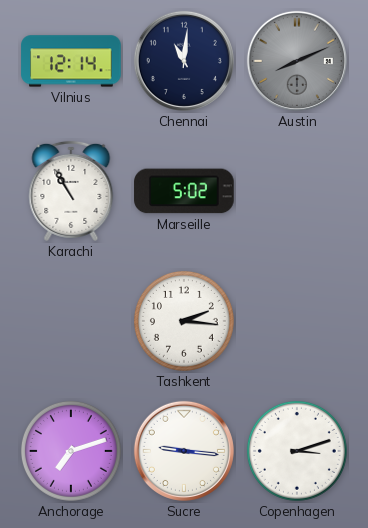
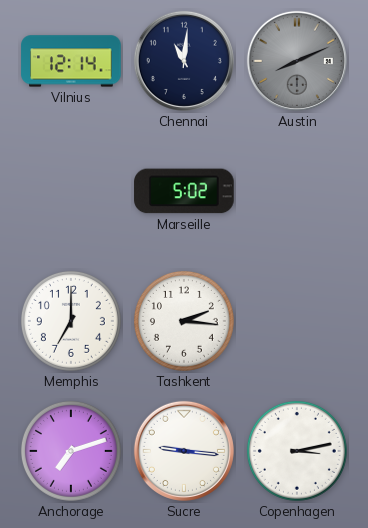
Karachi: 10:55 -> none
Memphis: none -> 7:00
Copenhagen: 3:12 -> 3:13
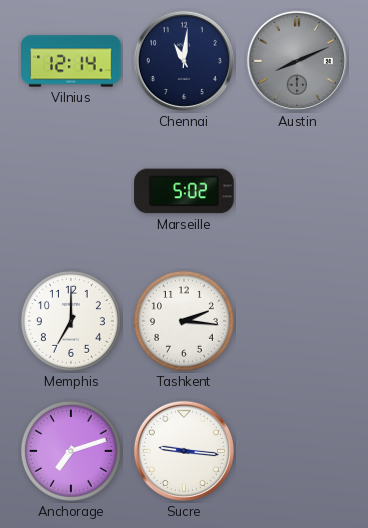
Copenhagen: 3:13 -> none
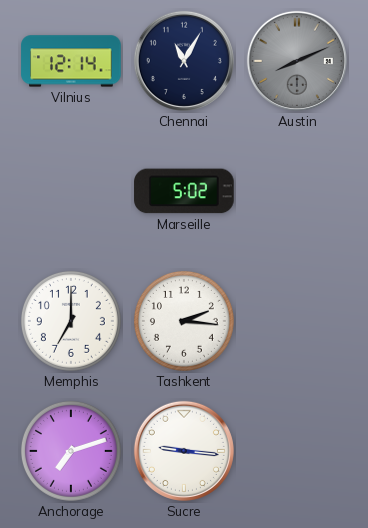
Chennai: 11:01 -> 11:05
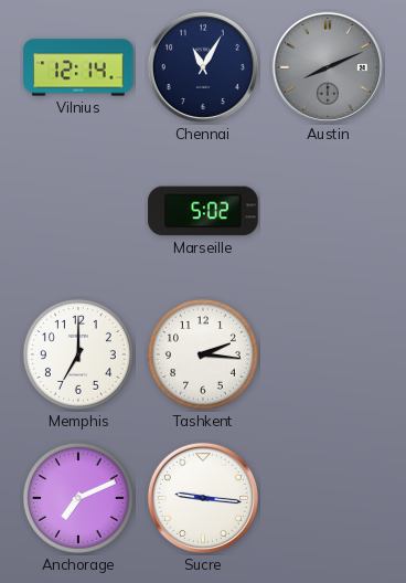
Anchorage: 7:12 -> 7:11
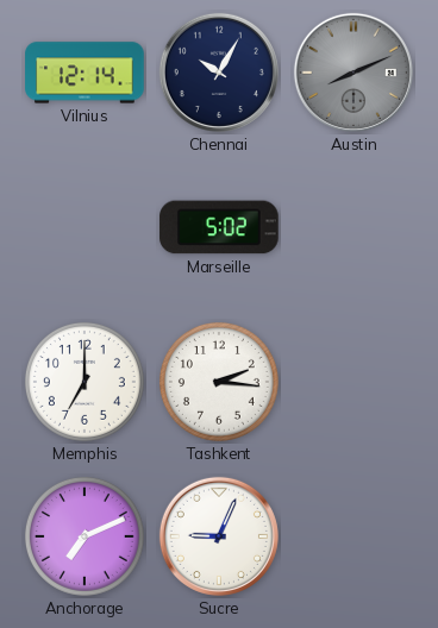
Chennai: 11:05 -> 10:05
Sucre: 9:16 -> 9:04
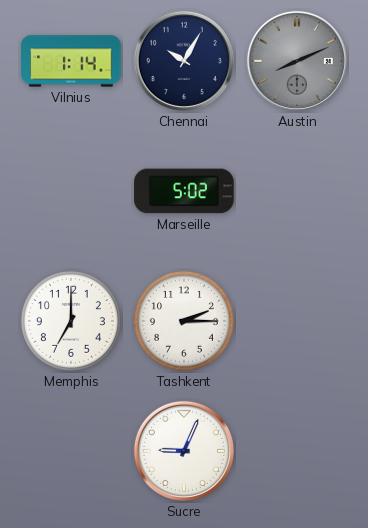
Vilnius: 12:14 -> 1:14
Tashkent: 2:16 -> 2:15
Anchorage: 7:11 -> none
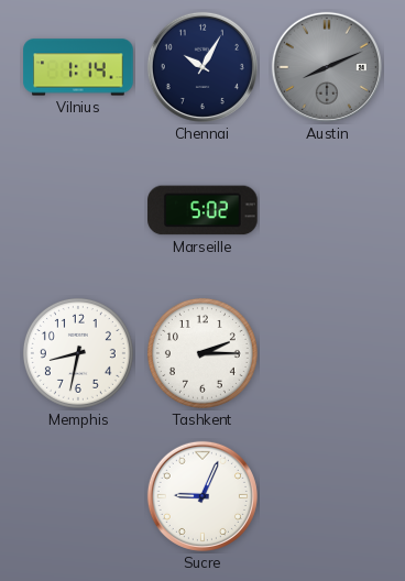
Memphis: 7:00 -> 8:32
